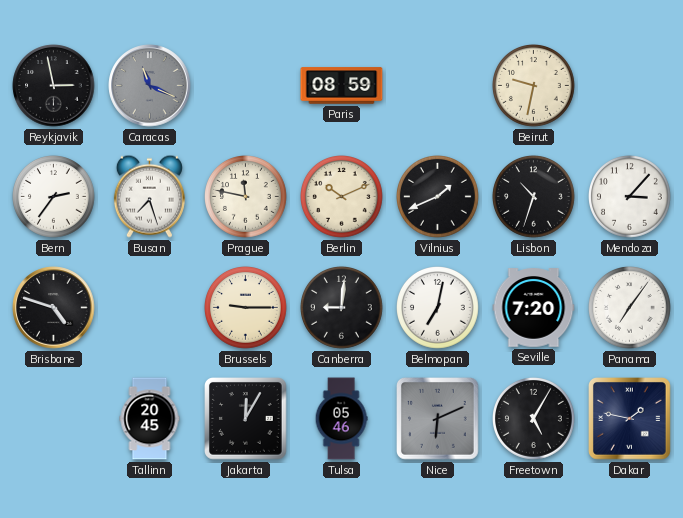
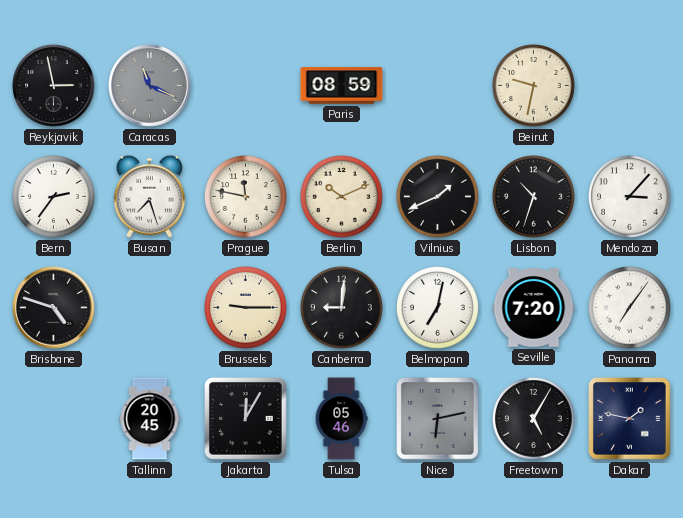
Nice: 6:11 -> 6:13
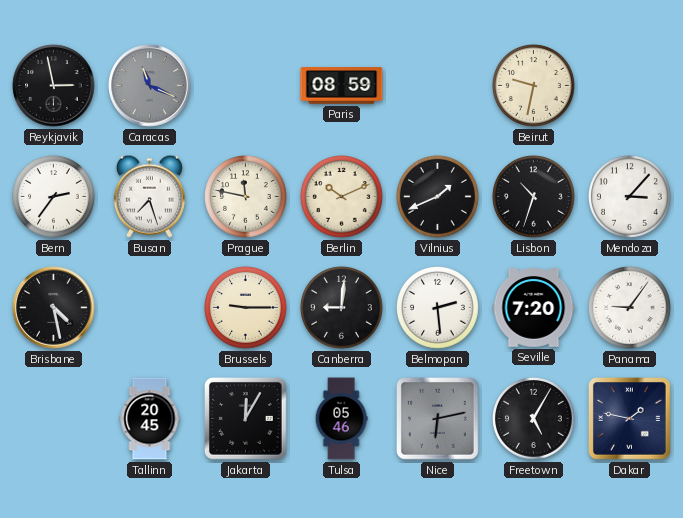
Brisbane: 4:48 -> 4:28
Belmopan: 7:02 -> 2:29
Panama: 7:06 -> 9:06
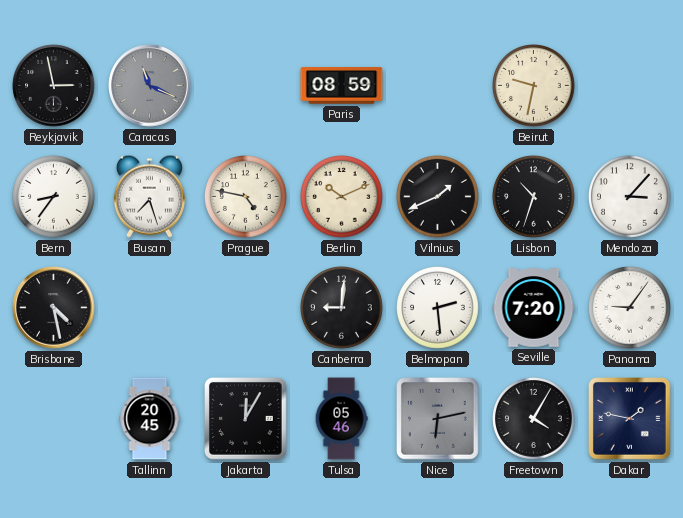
Bern: 2:36 -> 8:36
Prague: 11:47 -> 4:47
Brussels: 9:15 -> none
Freetown: 5:05 -> 4:05
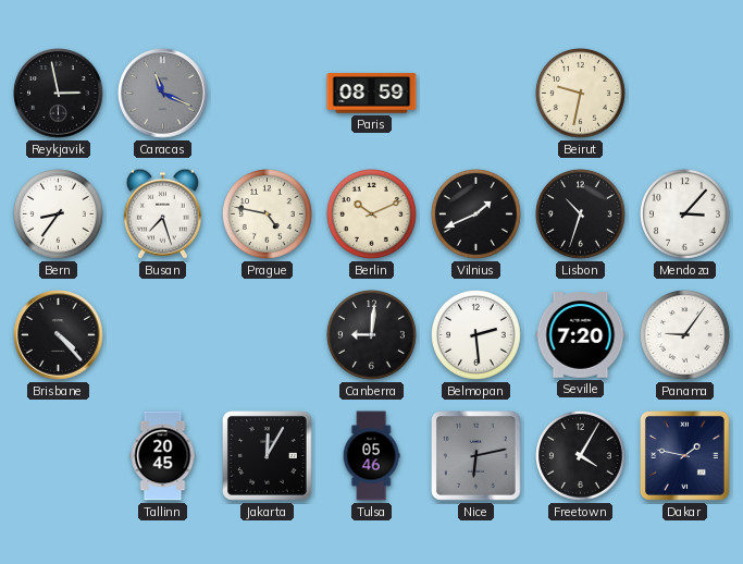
Brisbane: 4:28 -> 4:23
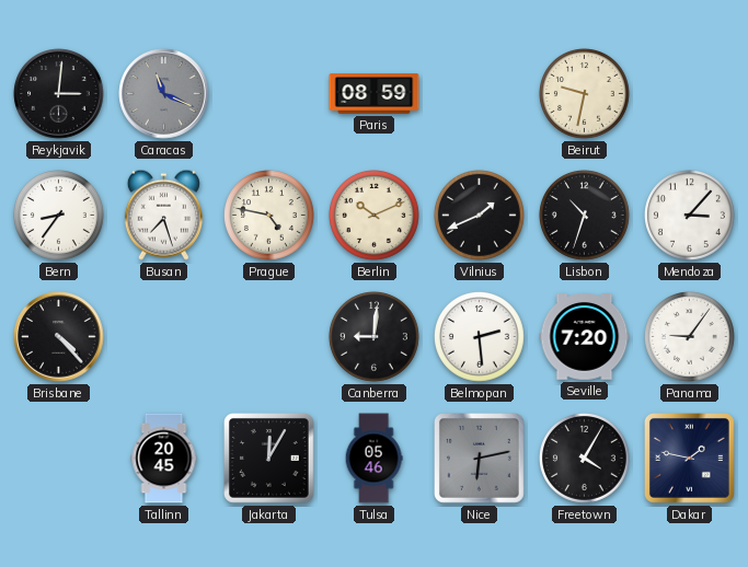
Reykjavik: 2:58 -> 3:01
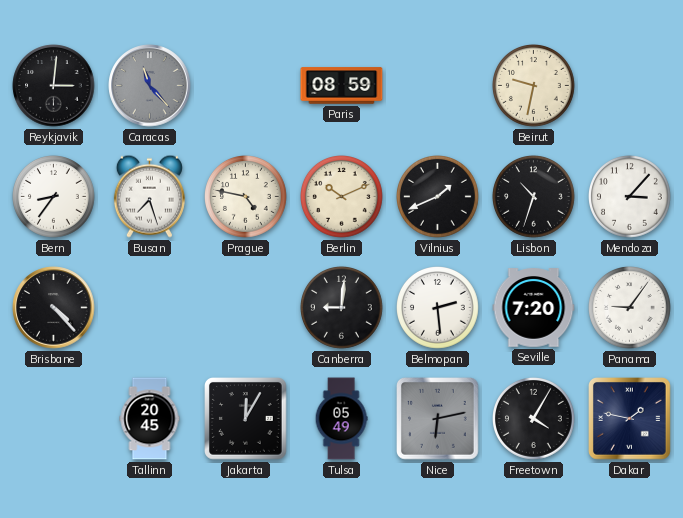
Caracas: 11:19 -> 11:23
Tulsa: 05:46 -> 05:49
